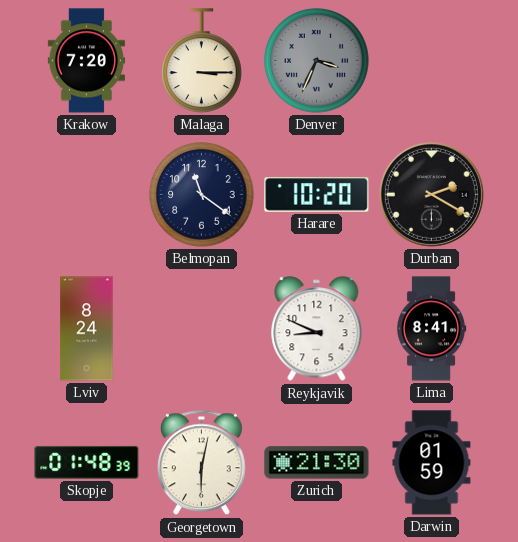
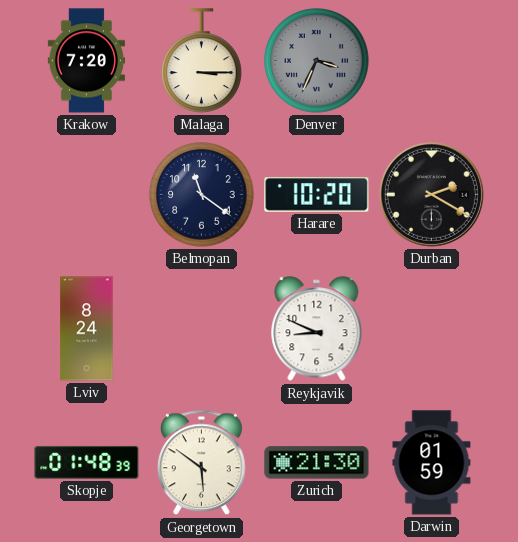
Lima: 8:41 -> none
Georgetown: 6:02 -> 5:51
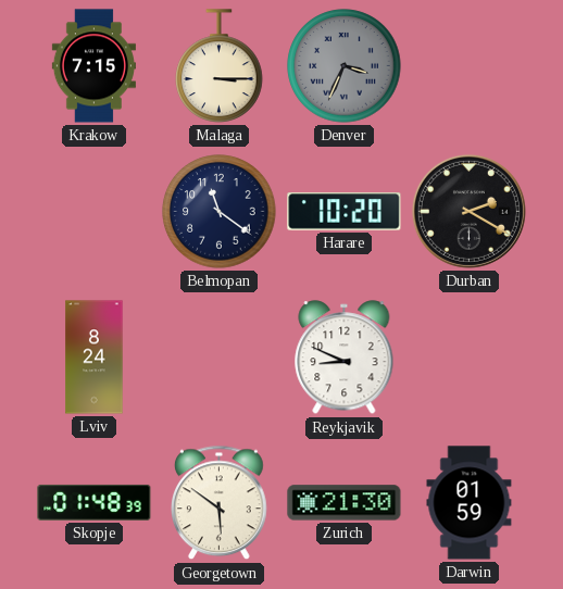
Krakow: 7:20 -> 7:15
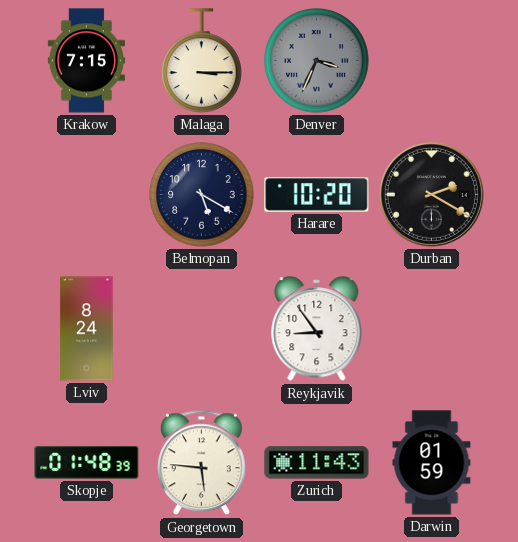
Belmopan: 11:21 -> 5:20
Reykjavik: 8:49 -> 8:54
Georgetown: 5:51 -> 5:46
Zurich: 21:30 -> 11:43
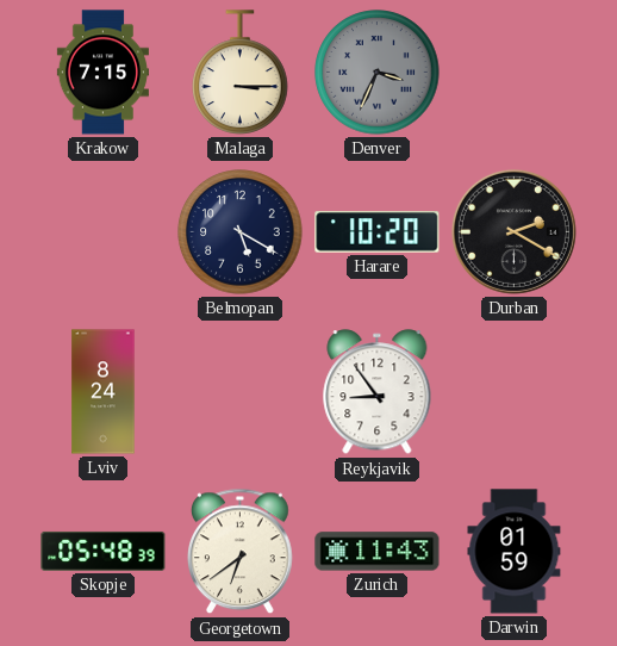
Skopje: 01:48 -> 05:48
Georgetown: 5:46 -> 6:39
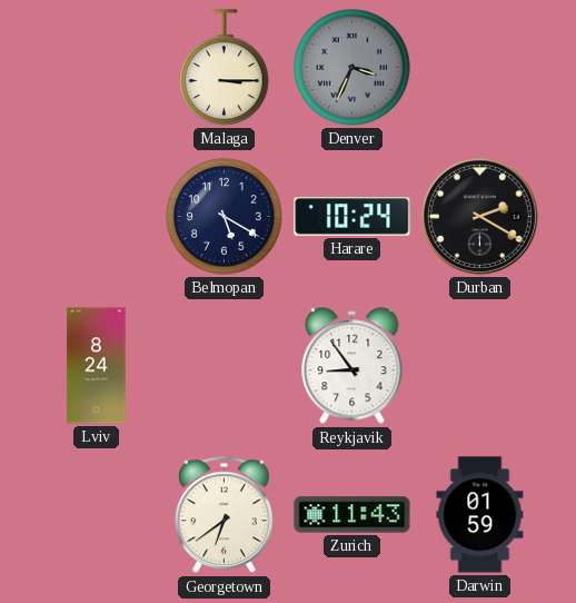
Krakow: 7:15 -> none
Harare: 10:20 -> 10:24
Skopje: 05:48 -> none
